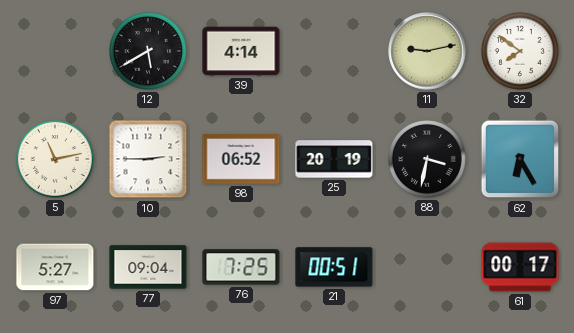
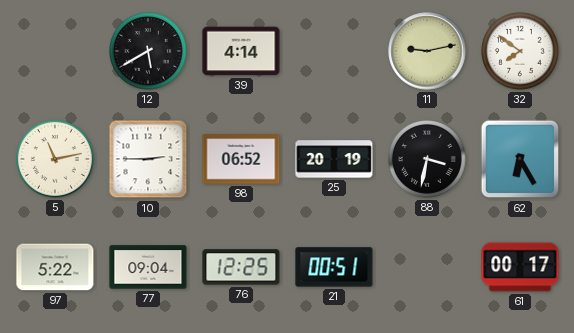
97: 5:27 -> 5:22
76: 7:25 -> 12:25
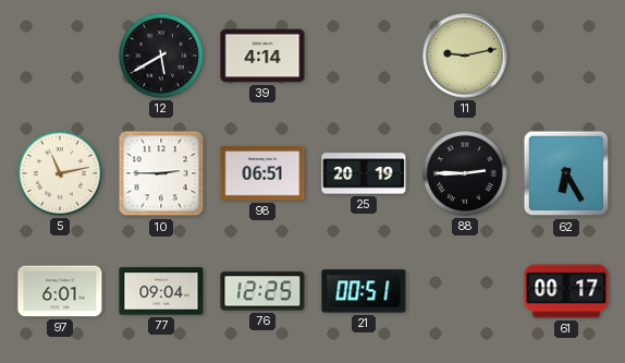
32: 7:51 -> none
98: 06:52 -> 06:51
88: 3:32 -> 2:45
97: 5:22 -> 6:01
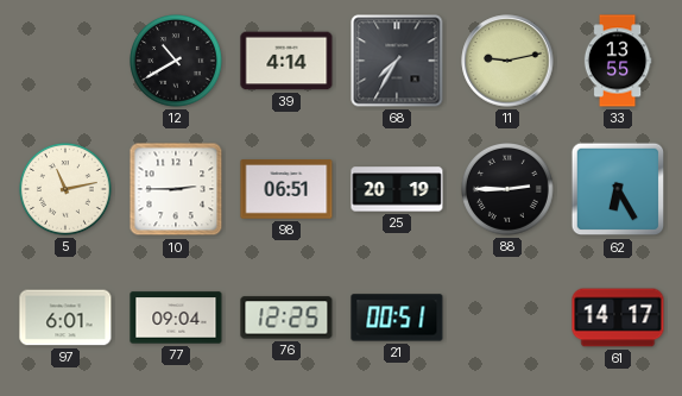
12: 5:40 -> 10:40
68: none -> 7:35
33: none -> 13:55
61: 00:17 -> 14:17
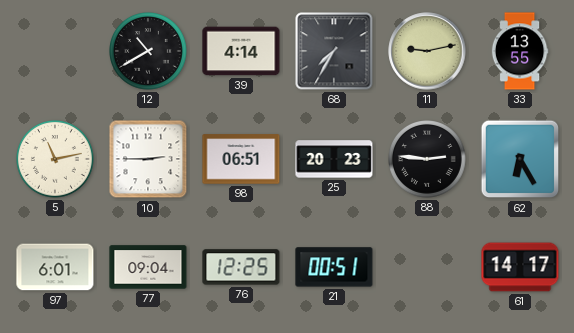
25: 20:19 -> 20:23
88: 2:45 -> 2:46
